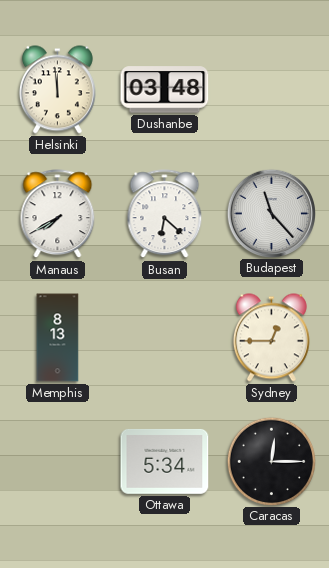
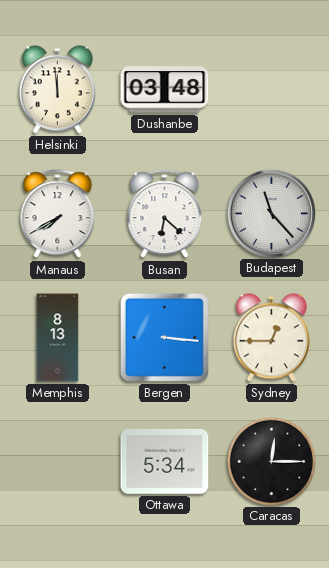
Bergen: none -> 3:16
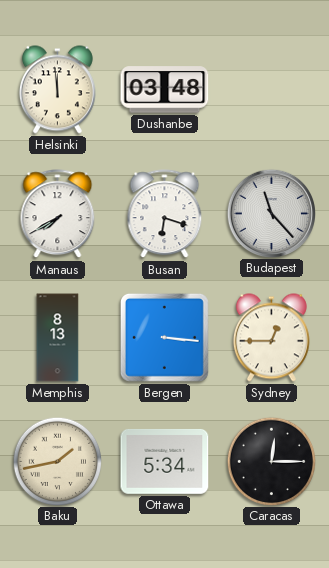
Busan: 6:22 -> 6:18
Baku: none -> 1:43
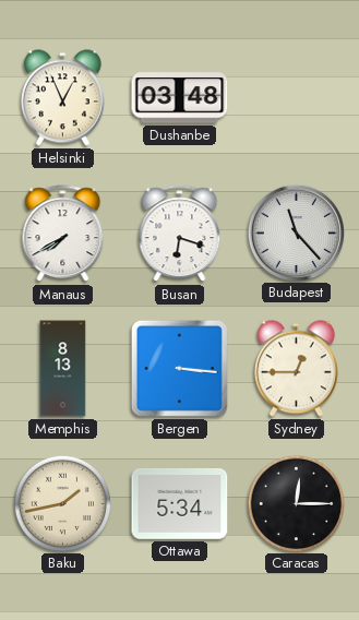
Helsinki: 11:59 -> 12:56
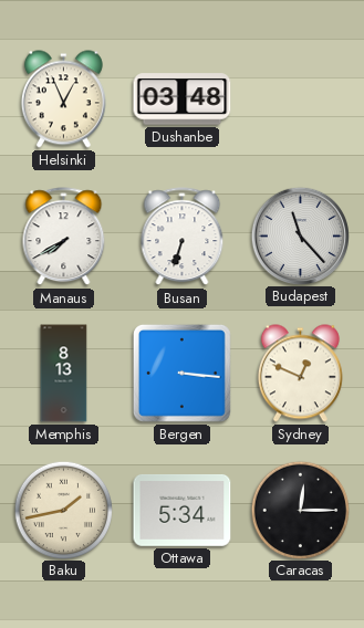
Busan: 6:18 -> 6:33
Sydney: 12:45 -> 12:49
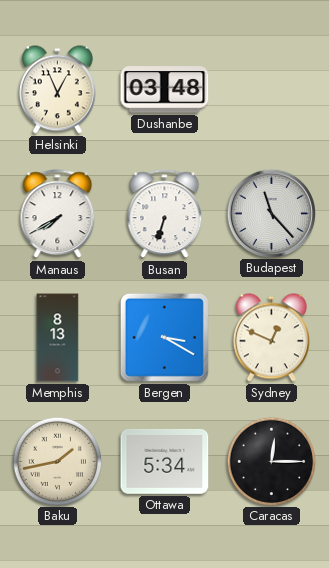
Bergen: 3:16 -> 3:20
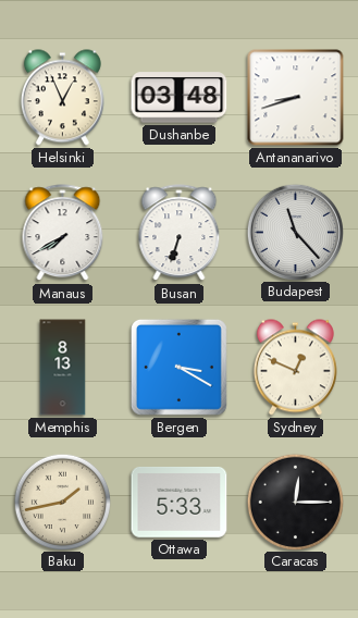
Antananarivo: none -> 8:42
Ottawa: 5:34 -> 5:33
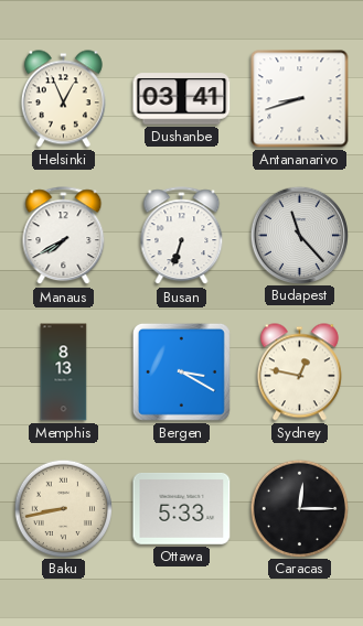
Dushanbe: 03:48 -> 03:41
Sydney: 12:49 -> 12:47
Baku: 1:43 -> 8:43
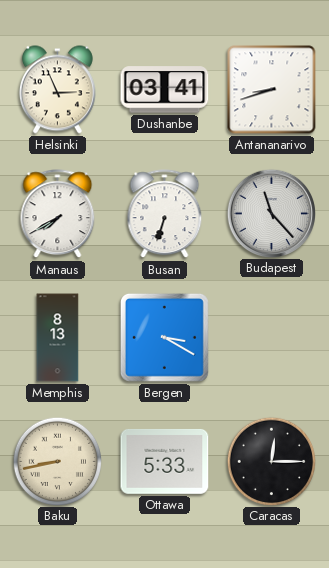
Helsinki: 12:56 -> 2:56
Sydney: 12:47 -> none
